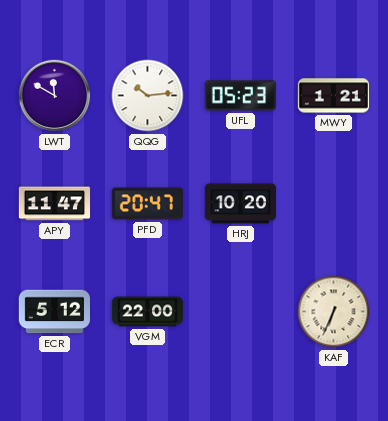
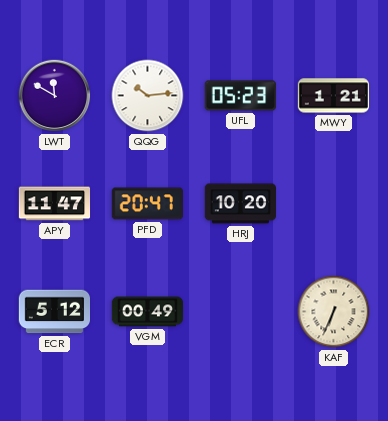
VGM: 22:00 -> 00:49
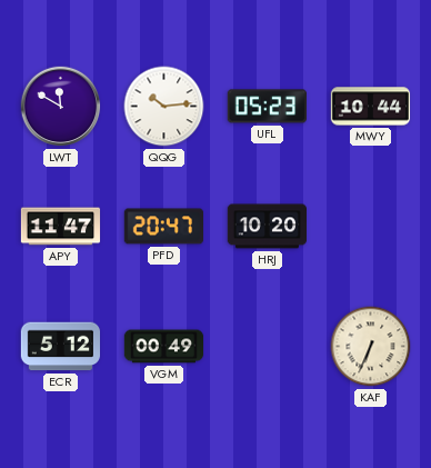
MWY: 1:21 -> 10:44
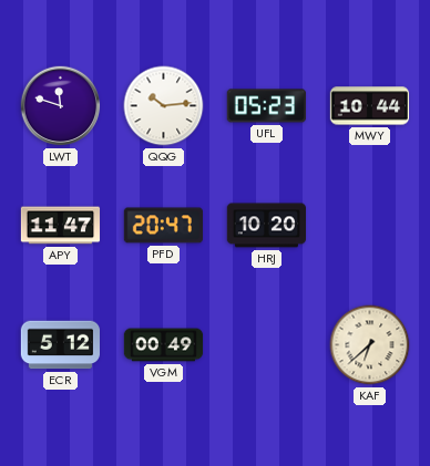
LWT: 11:50 -> 11:48
KAF: 6:34 -> 6:38
